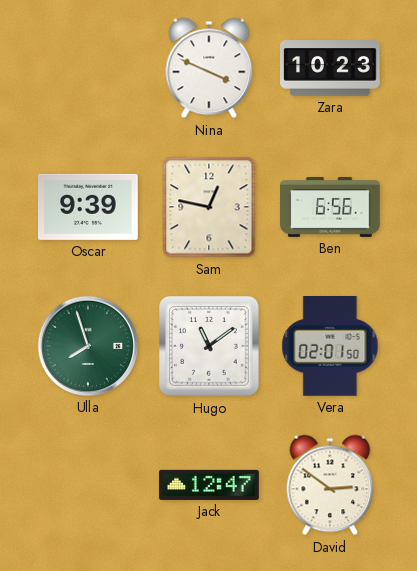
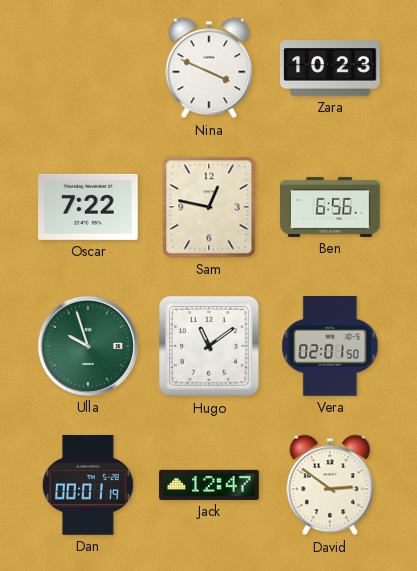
Oscar: 9:39 -> 7:22
Ulla: 7:57 -> 9:57
Dan: none -> 00:01
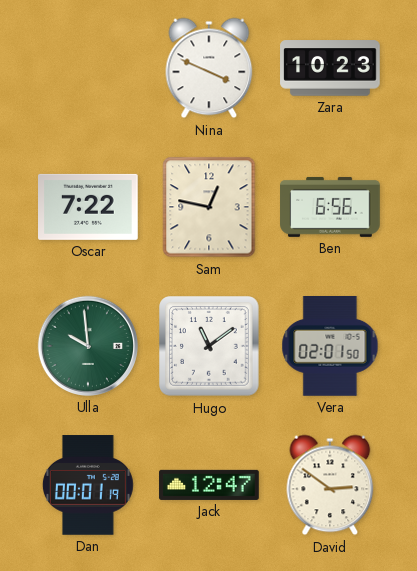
Ulla: 9:57 -> 9:59
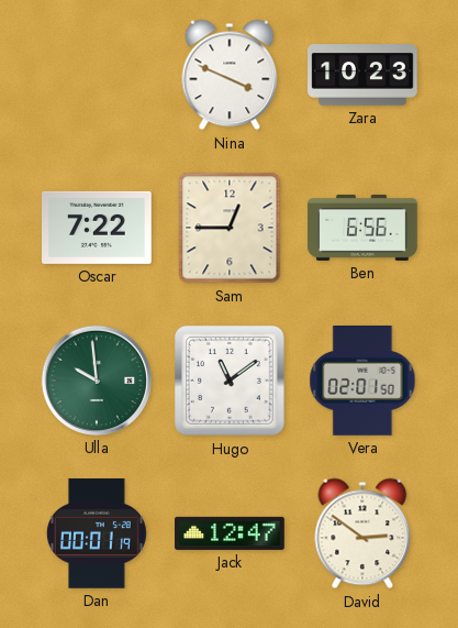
Sam: 12:47 -> 12:45
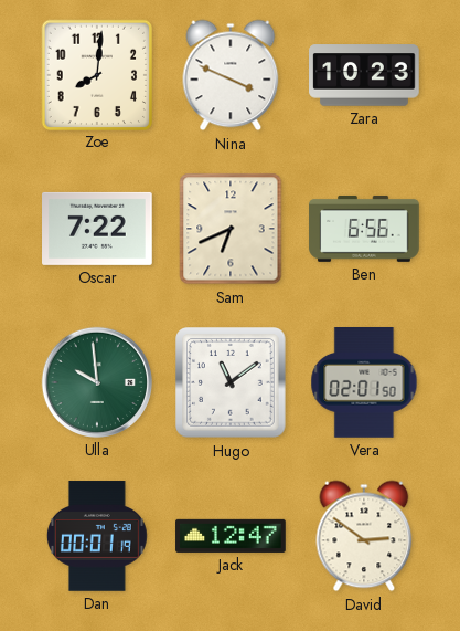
Zoe: none -> 8:01
Sam: 12:45 -> 6:41
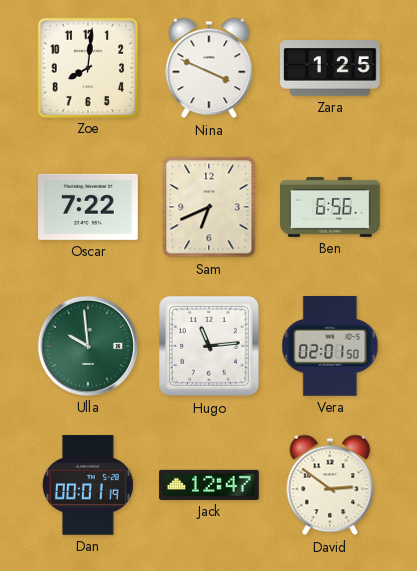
Zara: 10:23 -> 1:25
Hugo: 11:09 -> 11:14
